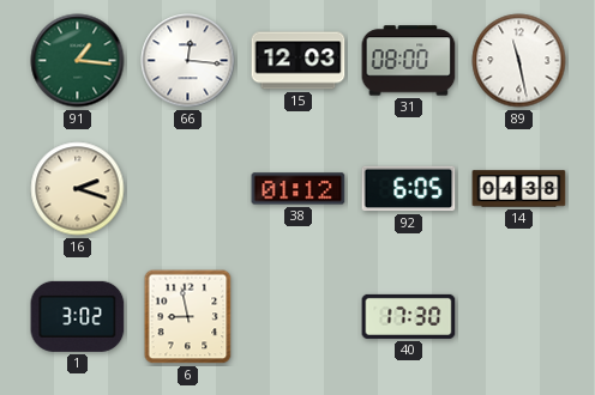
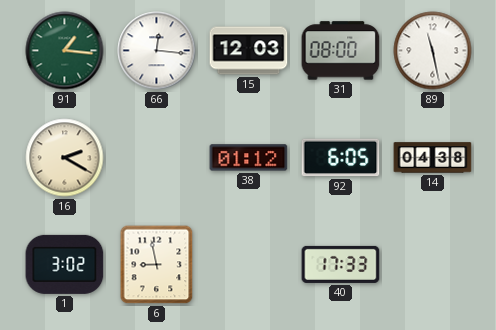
16: 2:18 -> 2:20
40: 17:30 -> 17:33
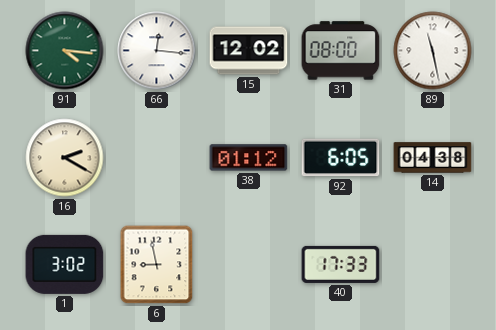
91: 1:16 -> 4:16
15: 12:03 -> 12:02
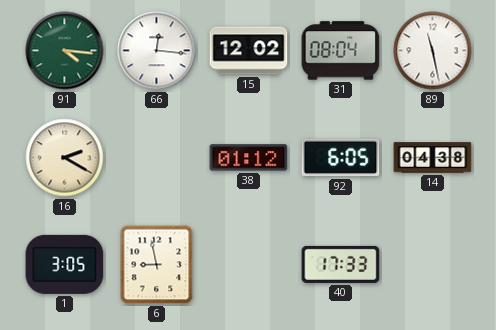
31: 08:00 -> 08:04
1: 3:02 -> 3:05
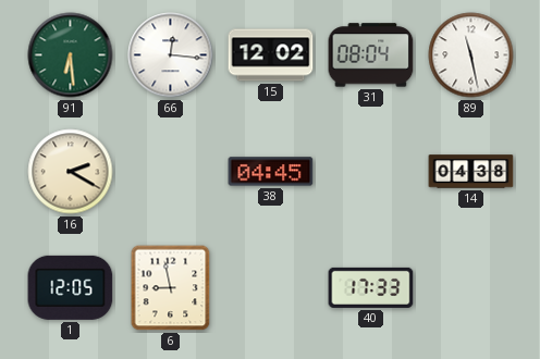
91: 4:16 -> 6:29
38: 01:12 -> 04:45
92: 6:05 -> none
1: 3:05 -> 12:05
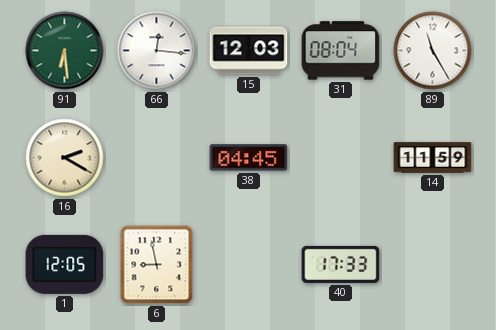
15: 12:02 -> 12:03
89: 11:28 -> 11:25
14: 04:38 -> 11:59
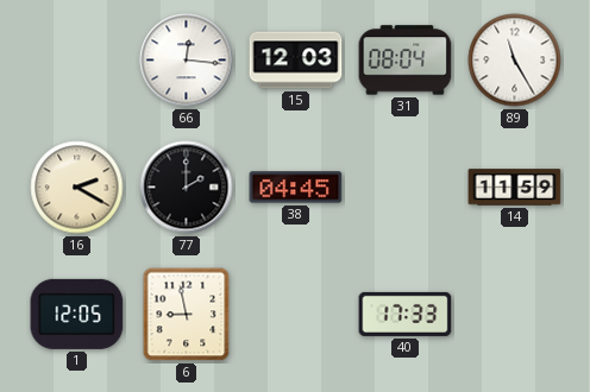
91: 6:29 -> none
77: none -> 2:00
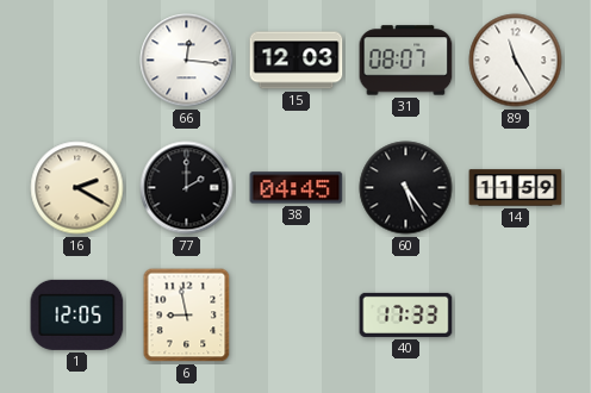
31: 08:04 -> 08:07
60: none -> 5:24
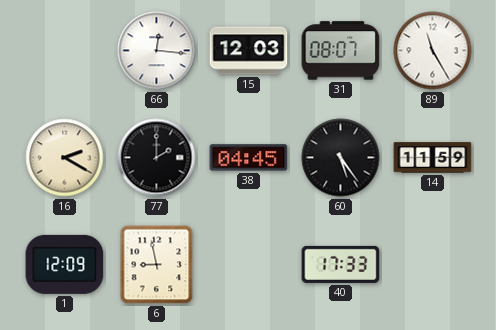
1: 12:05 -> 12:09
